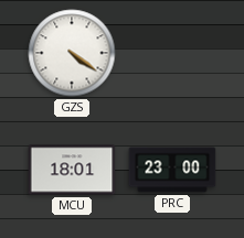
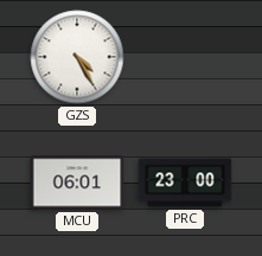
GZS: 4:21 -> 4:25
MCU: 18:01 -> 06:01
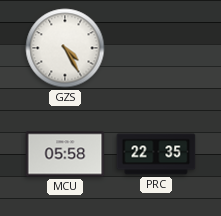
MCU: 06:01 -> 05:58
PRC: 23:00 -> 22:35
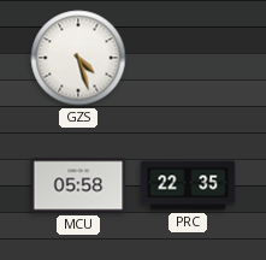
GZS: 4:25 -> 4:27
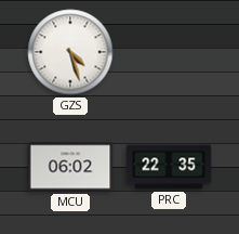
MCU: 05:58 -> 06:02
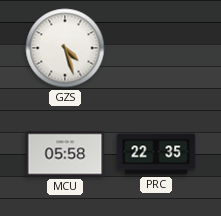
MCU: 06:02 -> 05:58
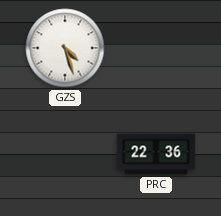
MCU: 05:58 -> none
PRC: 22:35 -> 22:36
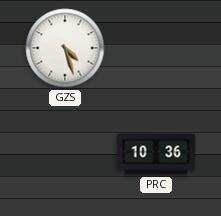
PRC: 22:36 -> 10:36
